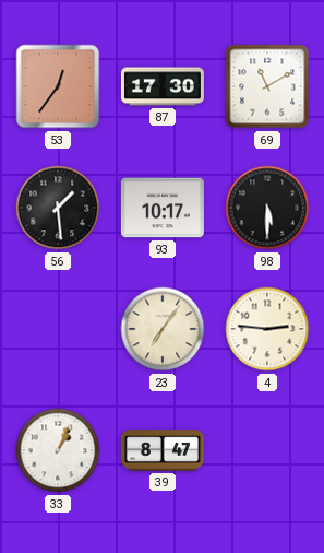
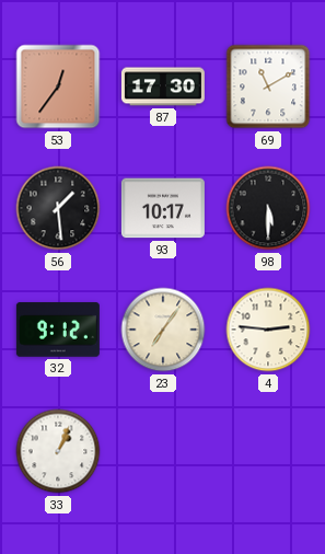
32: none -> 9:12
39: 8:47 -> none
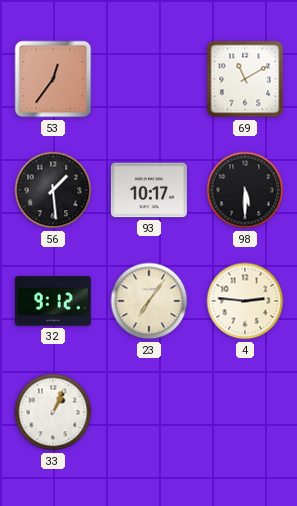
87: 17:30 -> none
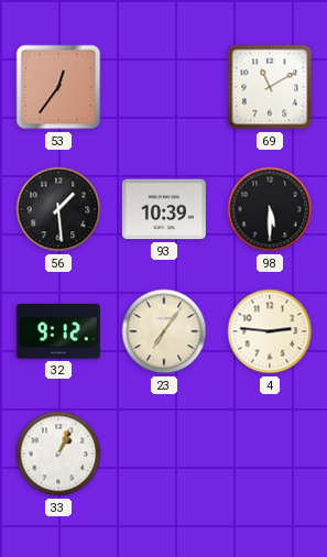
93: 10:17 -> 10:39
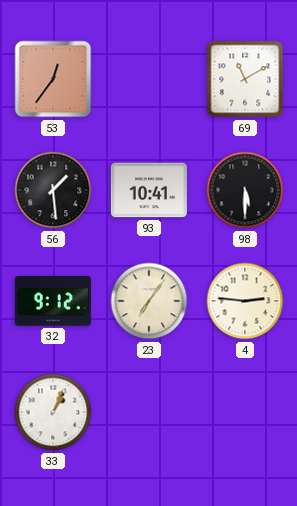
93: 10:39 -> 10:41
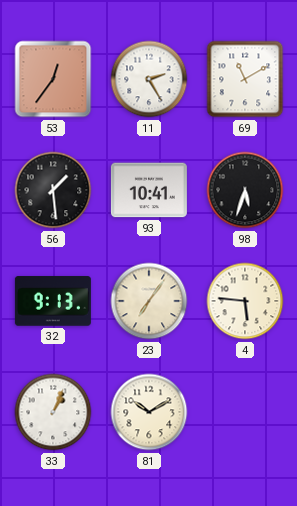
11: none -> 2:25
98: 5:30 -> 5:33
32: 9:12 -> 9:13
4: 2:46 -> 5:46
81: none -> 10:10
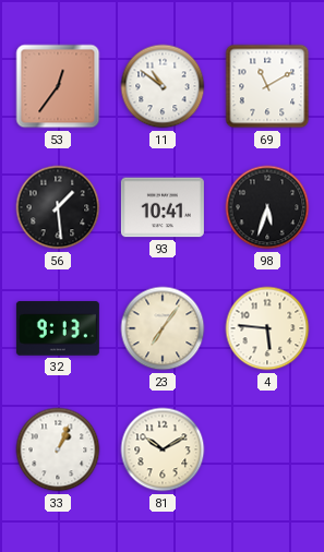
11: 2:25 -> 10:51
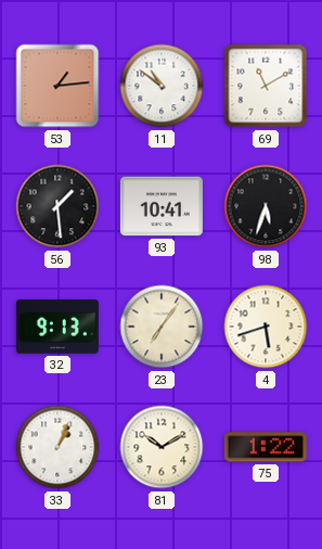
53: 12:36 -> 1:14
4: 5:46 -> 5:42
75: none -> 1:22
